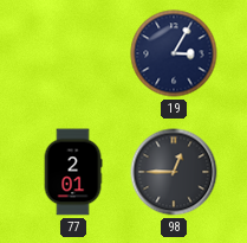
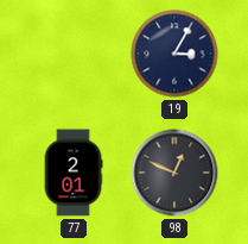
98: 12:45 -> 12:49
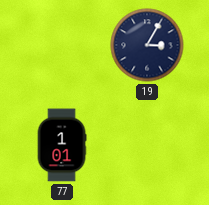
77: 2:01 -> 1:01
98: 12:49 -> none
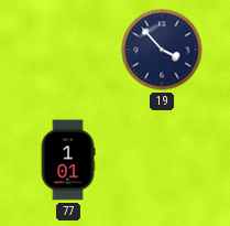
19: 3:05 -> 3:53
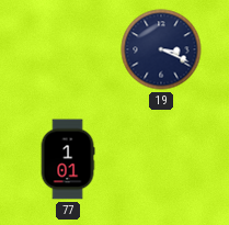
19: 3:53 -> 3:19
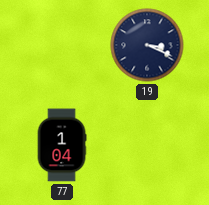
77: 1:01 -> 1:04
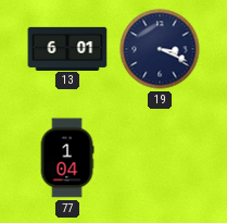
13: none -> 6:01
